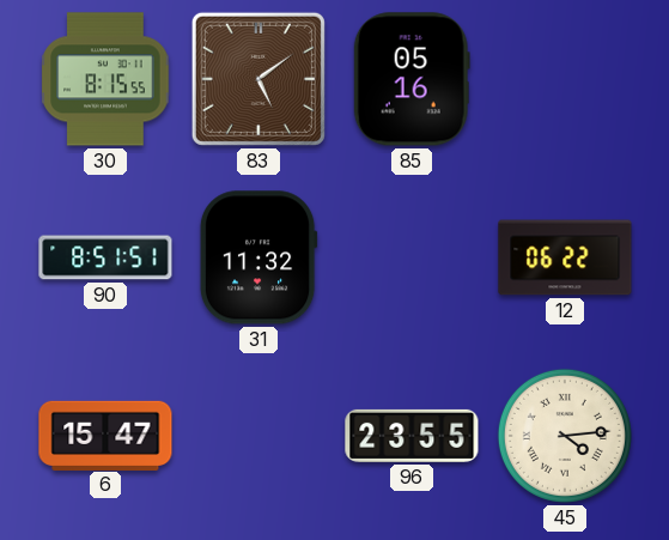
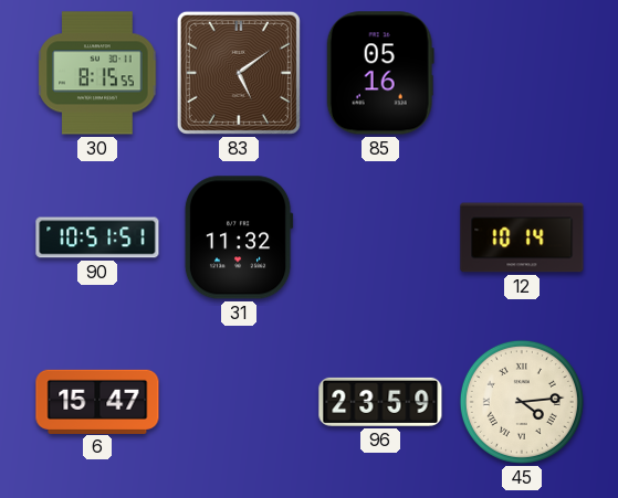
90: 8:51 -> 10:51
12: 06:22 -> 10:14
96: 23:55 -> 23:59
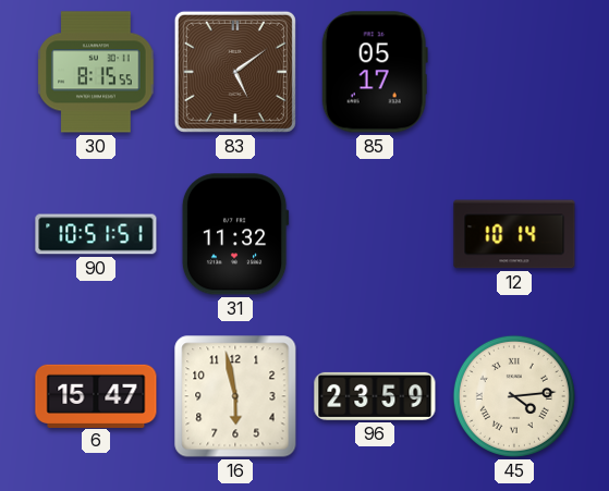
85: 05:16 -> 05:17
16: none -> 5:58
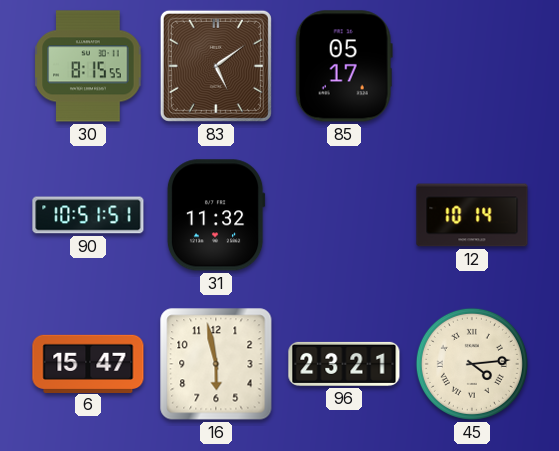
96: 23:59 -> 23:21
